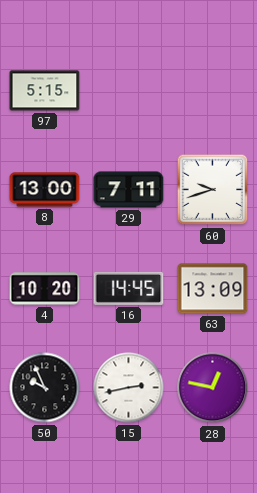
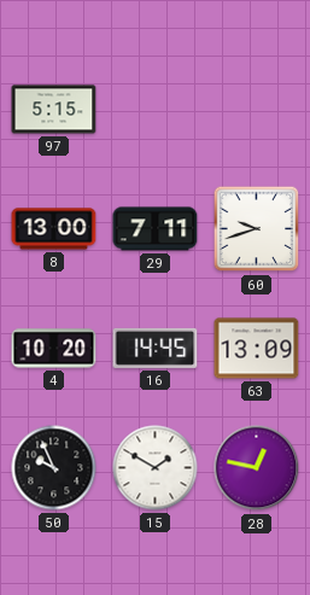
15: 2:43 -> 1:50
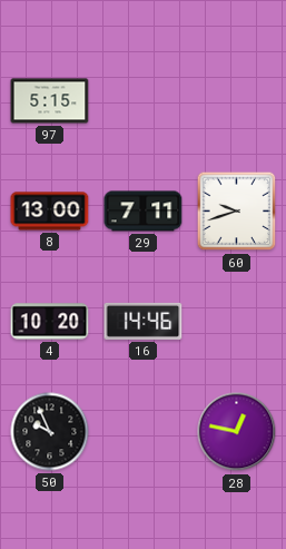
16: 14:45 -> 14:46
63: 13:09 -> none
15: 1:50 -> none
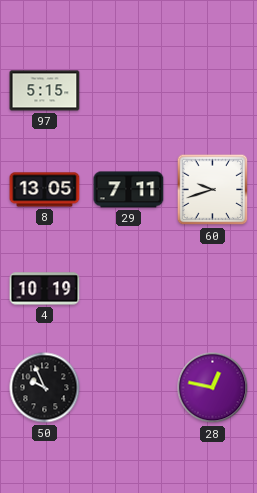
8: 13:00 -> 13:05
4: 10:20 -> 10:19
16: 14:46 -> none
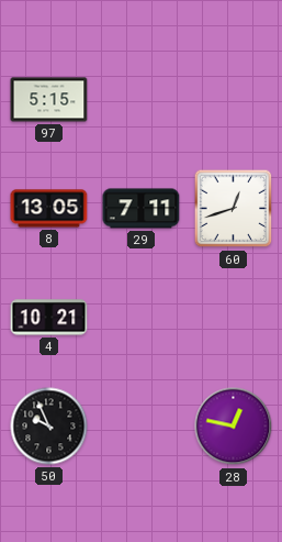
60: 9:42 -> 12:42
4: 10:19 -> 10:21
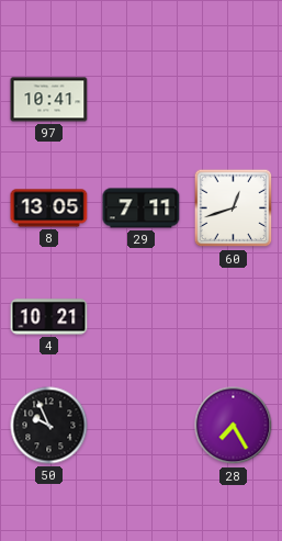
97: 5:15 -> 10:41
28: 12:47 -> 7:25
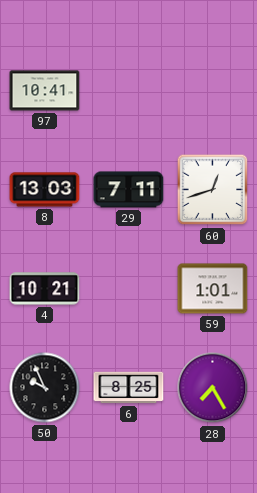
8: 13:05 -> 13:03
59: none -> 1:01
6: none -> 8:25
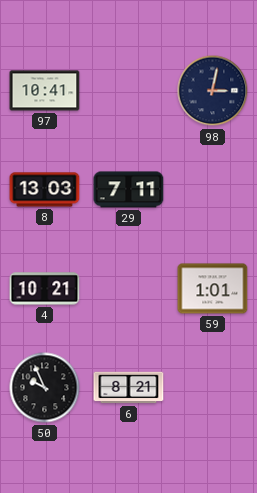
98: none -> 3:02
60: 12:42 -> none
6: 8:25 -> 8:21
28: 7:25 -> none
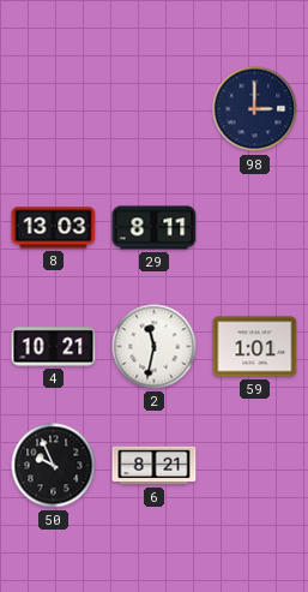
97: 10:41 -> none
98: 3:02 -> 3:00
29: 7:11 -> 8:11
2: none -> 11:32
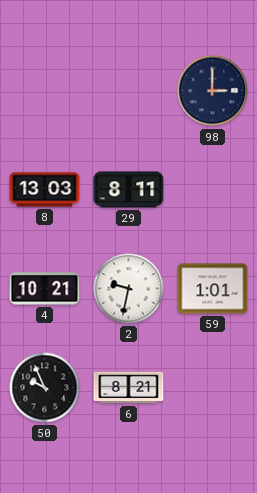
2: 11:32 -> 9:32
